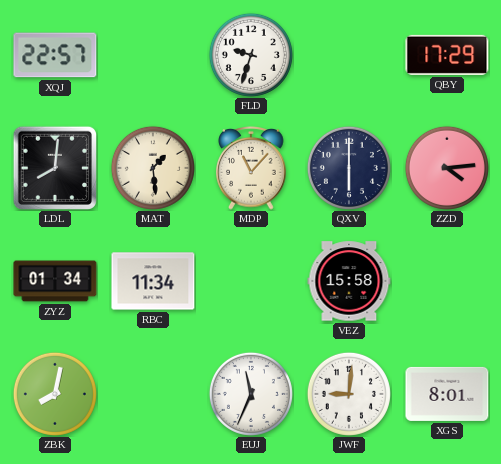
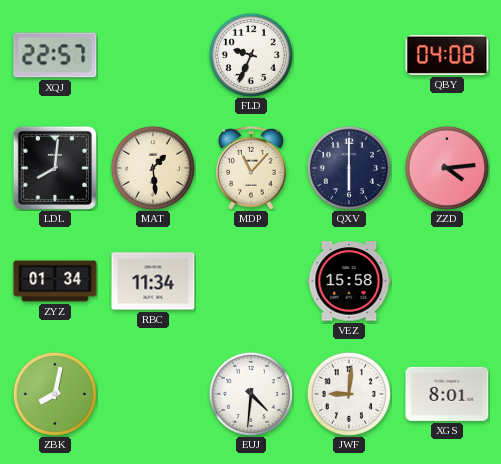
FLD: 9:33 -> 9:34
QBY: 17:29 -> 04:08
EUJ: 11:34 -> 4:31
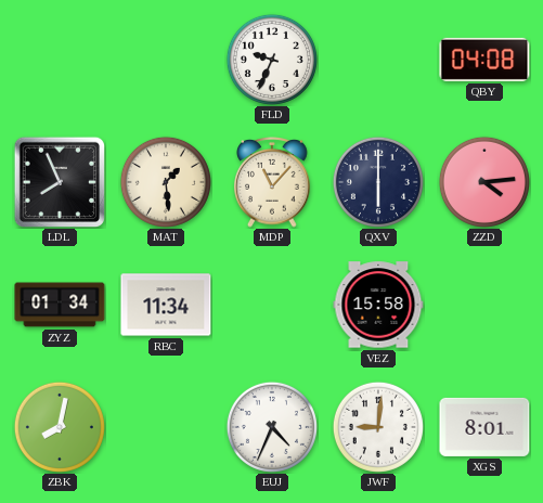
XQJ: 22:57 -> none
LDL: 8:01 -> 7:56
EUJ: 4:31 -> 4:34
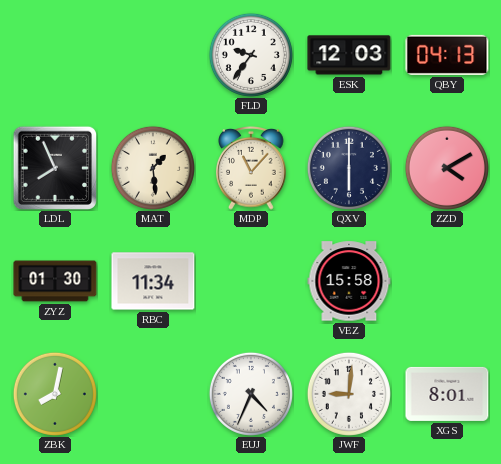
FLD: 9:34 -> 9:36
ESK: none -> 12:03
QBY: 04:08 -> 04:13
ZZD: 4:14 -> 4:10
ZYZ: 01:34 -> 01:30
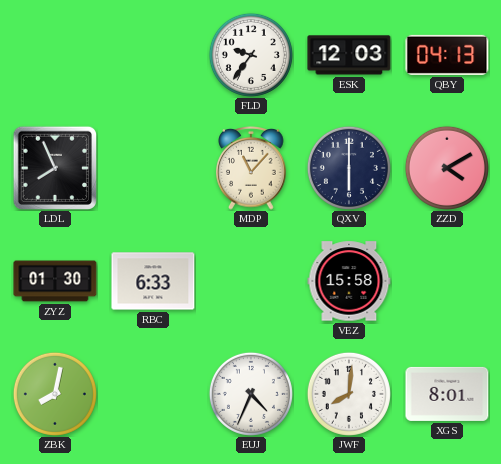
MAT: 1:29 -> none
RBC: 11:34 -> 6:33
JWF: 9:01 -> 8:01
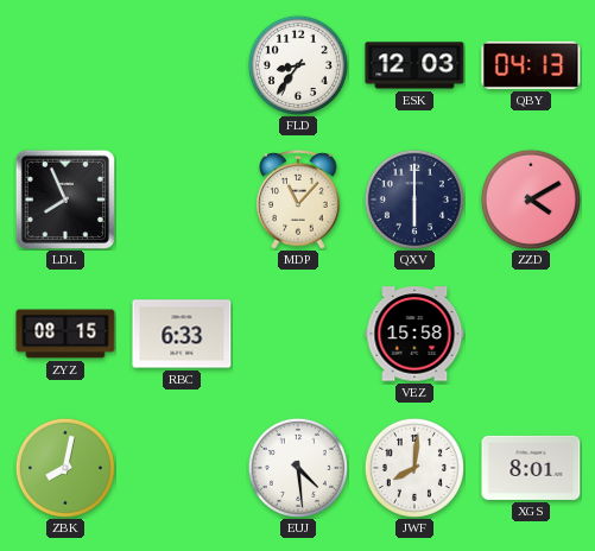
FLD: 9:36 -> 8:36
ZYZ: 01:30 -> 08:15
EUJ: 4:34 -> 4:29
